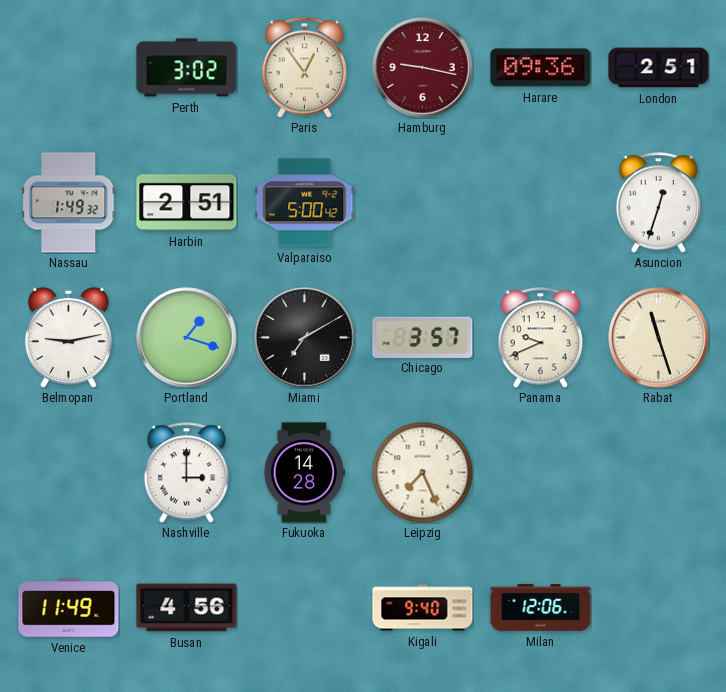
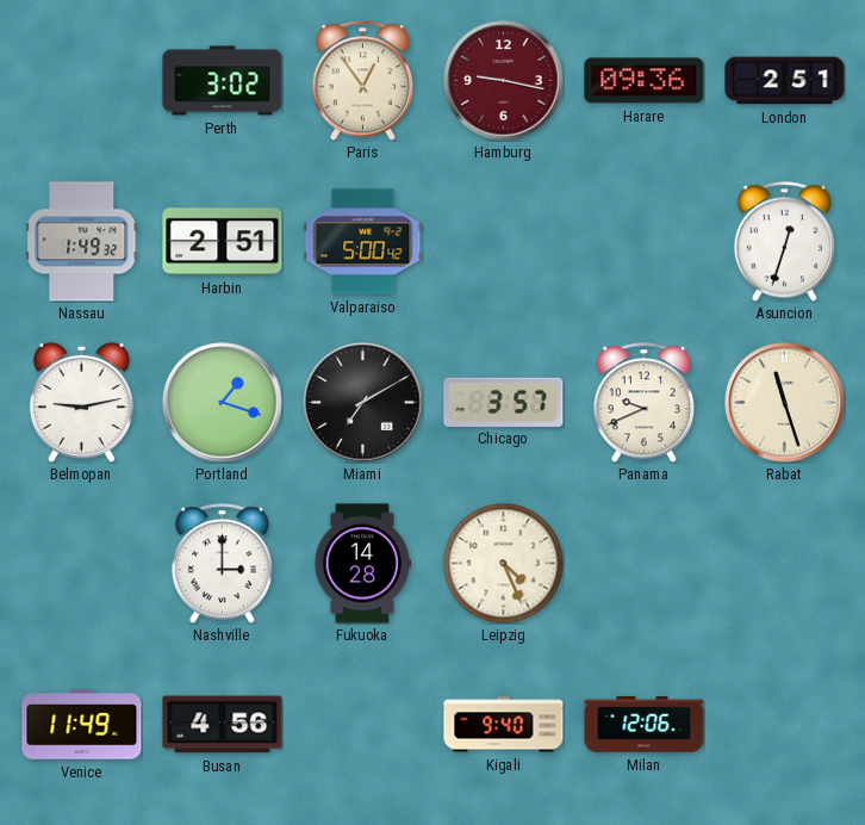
Leipzig: 7:26 -> 4:26
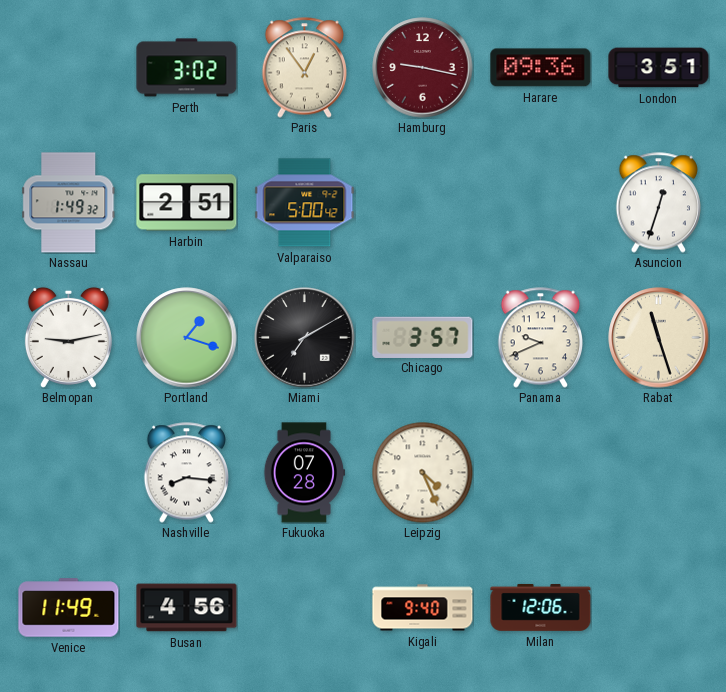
London: 2:51 -> 3:51
Nashville: 3:00 -> 8:16
Fukuoka: 14:28 -> 07:28
